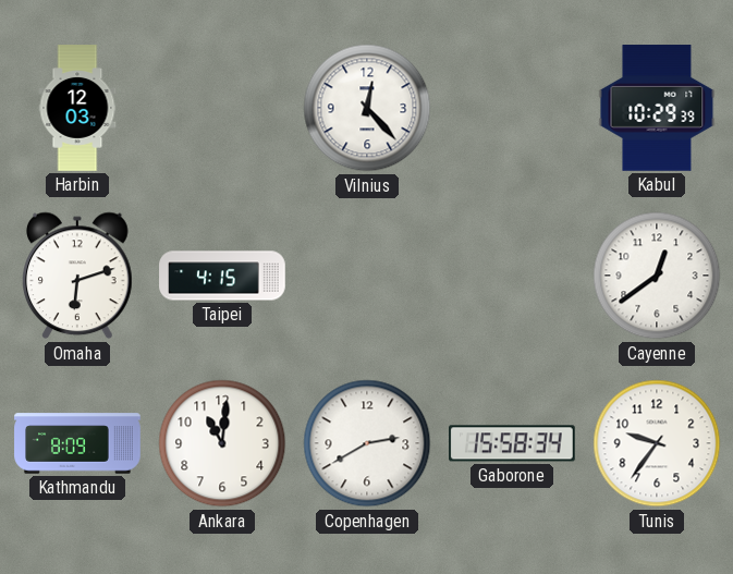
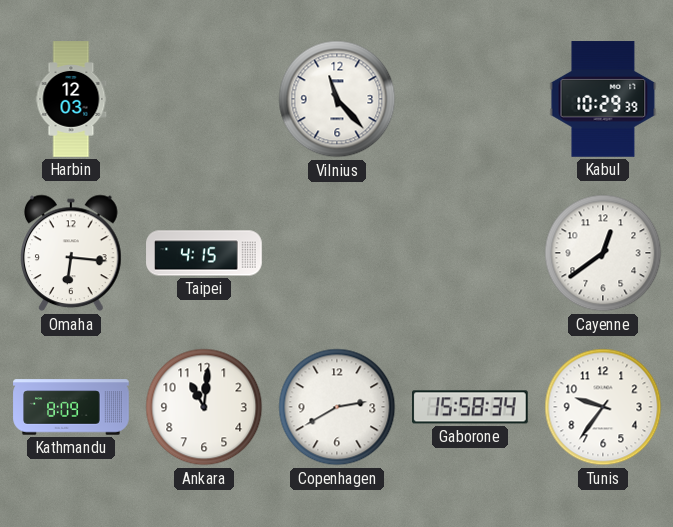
Vilnius: 12:23 -> 11:23
Omaha: 6:12 -> 6:16
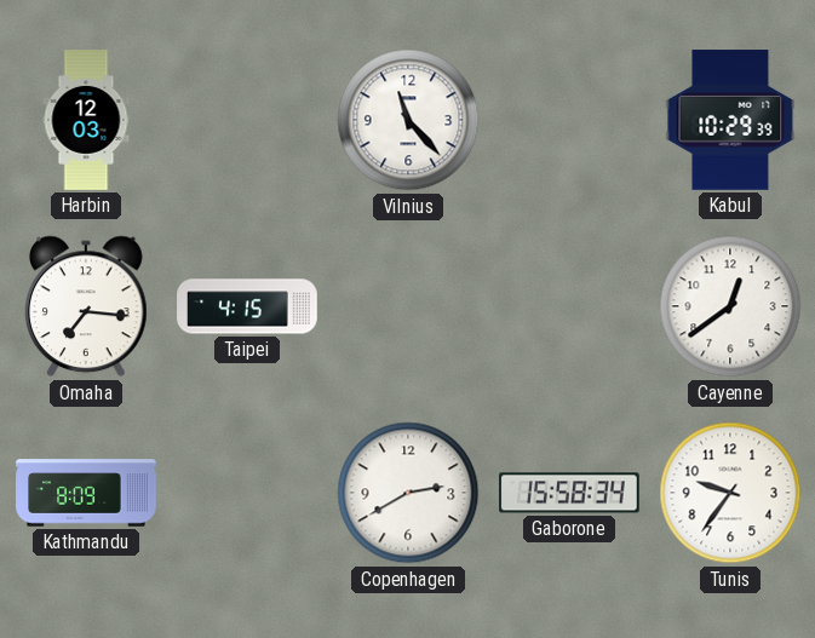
Omaha: 6:16 -> 7:16
Ankara: 11:01 -> none
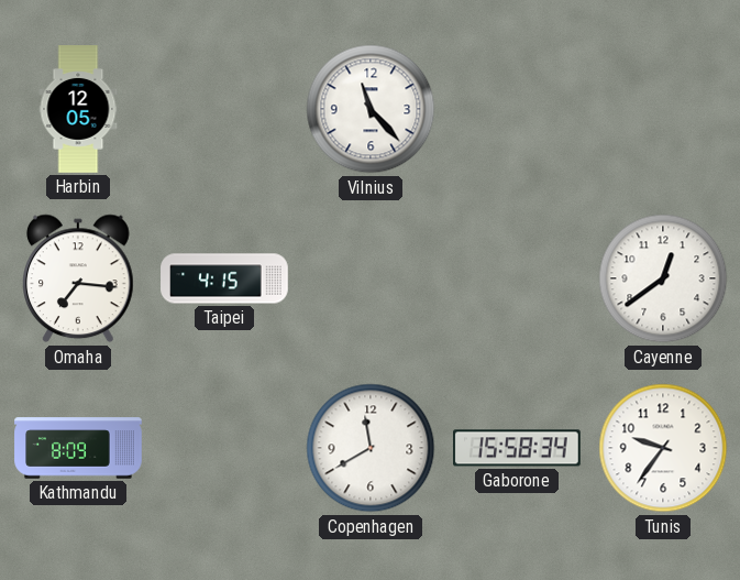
Harbin: 12:03 -> 12:05
Kabul: 10:29 -> none
Copenhagen: 2:40 -> 11:40
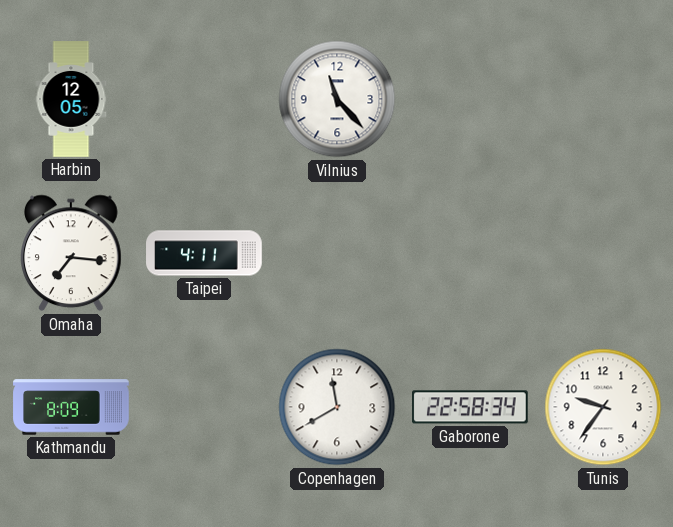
Taipei: 4:15 -> 4:11
Cayenne: 12:39 -> none
Gaborone: 15:58 -> 22:58
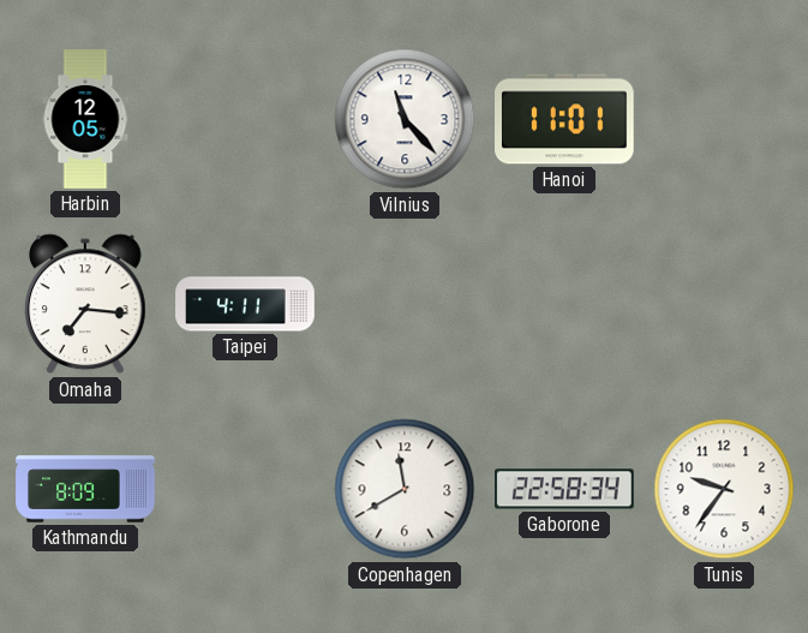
Hanoi: none -> 11:01
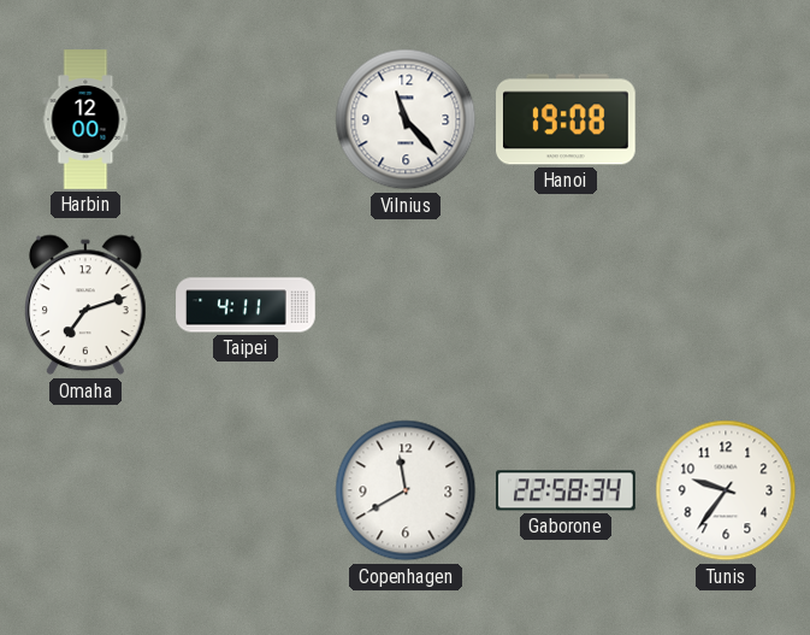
Harbin: 12:05 -> 12:00
Hanoi: 11:01 -> 19:08
Omaha: 7:16 -> 7:12
Kathmandu: 8:09 -> none
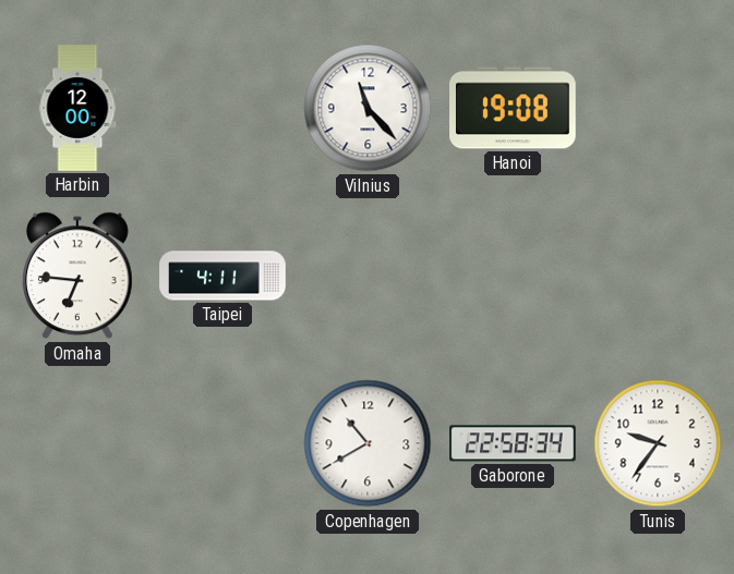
Omaha: 7:12 -> 6:46
Copenhagen: 11:40 -> 10:40
